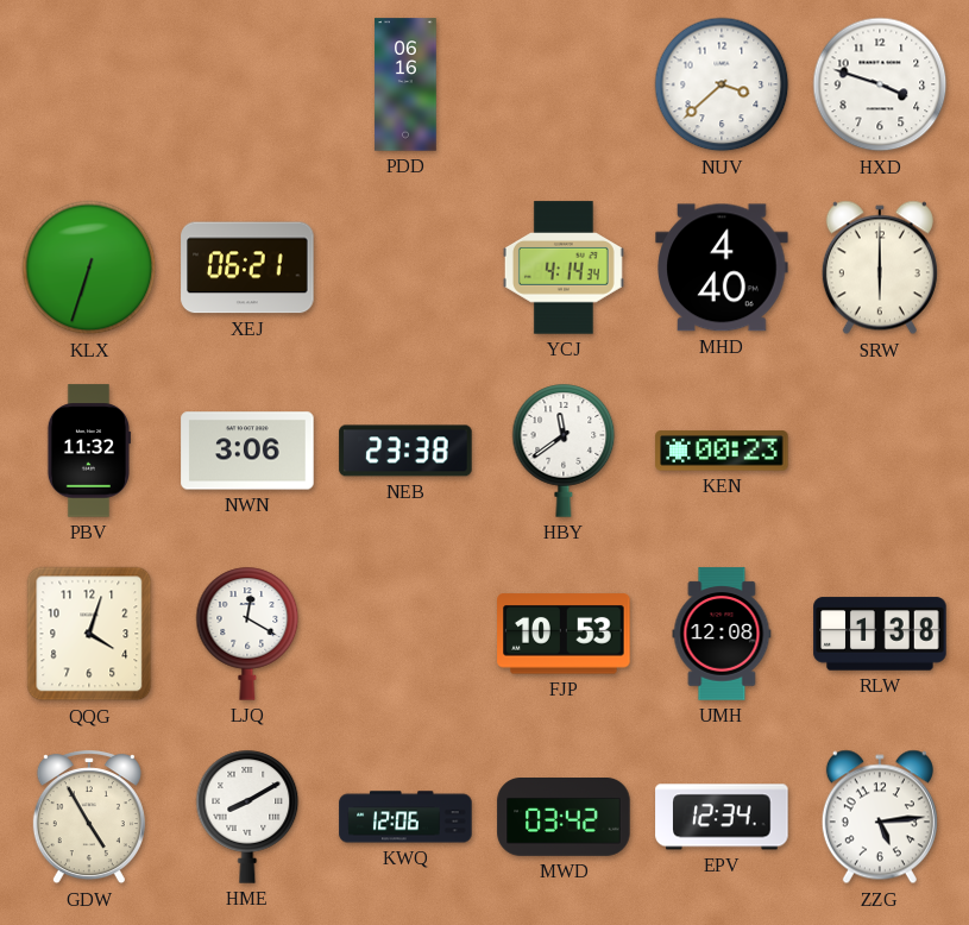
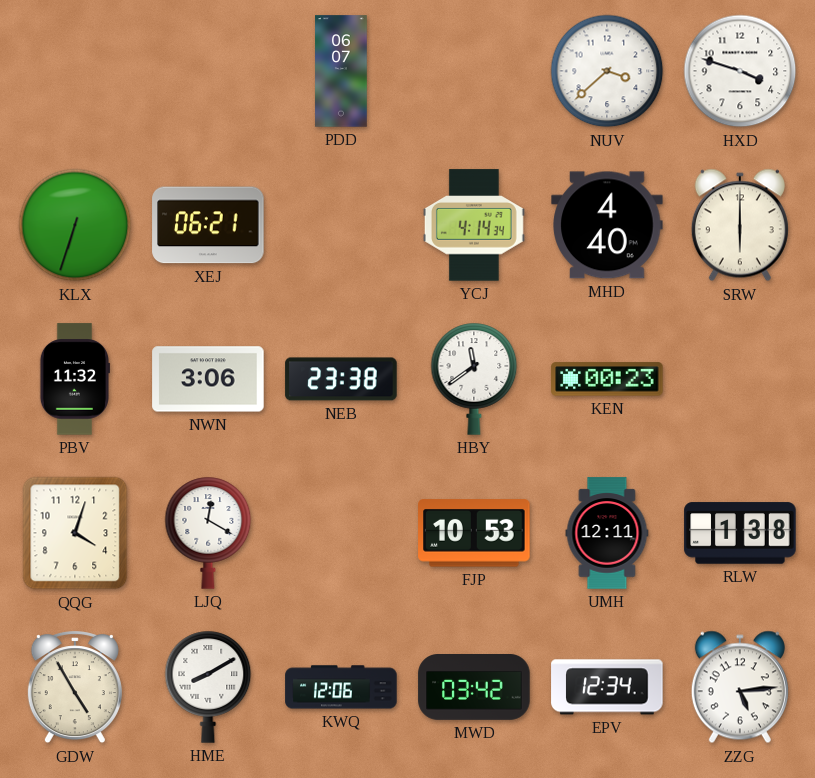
PDD: 06:16 -> 06:07
UMH: 12:08 -> 12:11
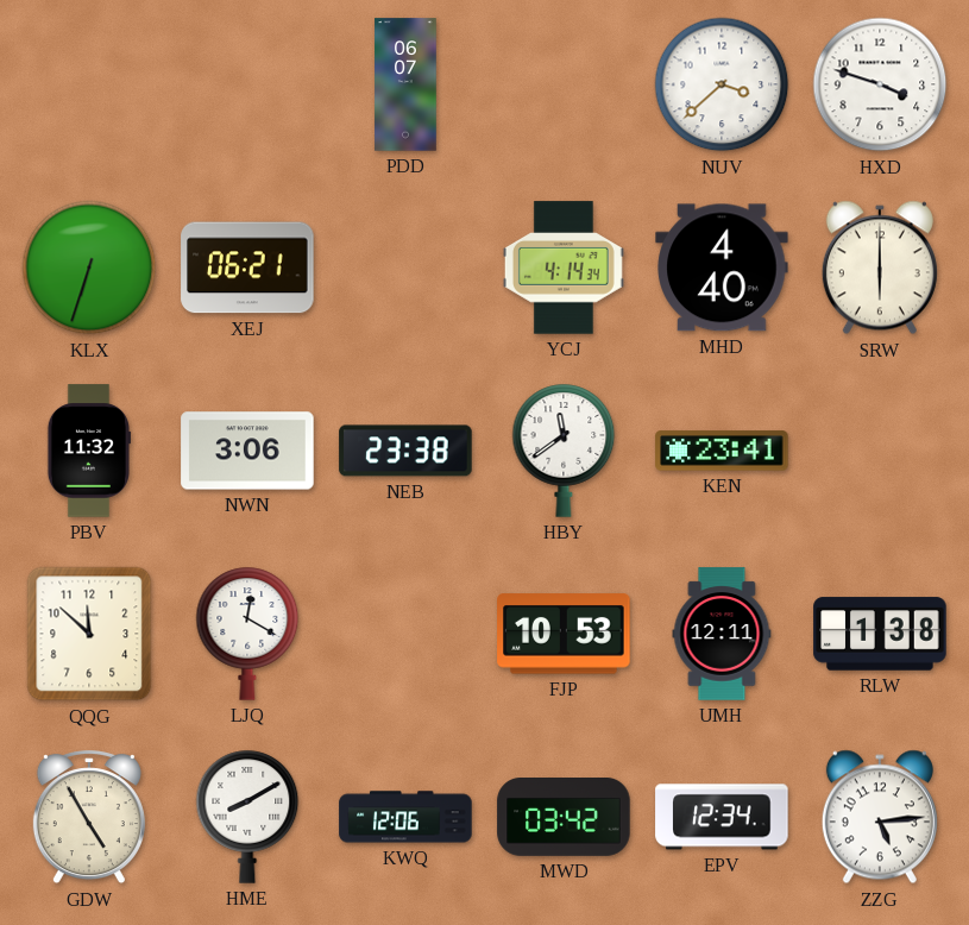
KEN: 00:23 -> 23:41
QQG: 4:03 -> 11:52
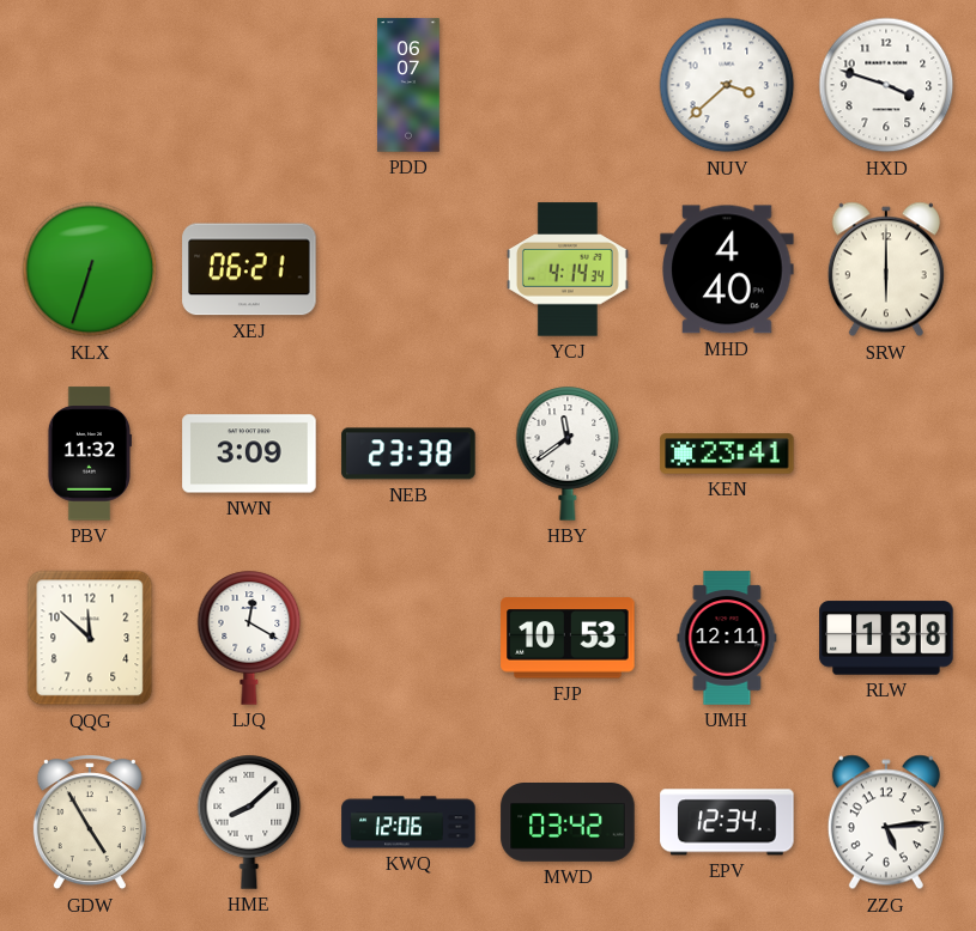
NWN: 3:06 -> 3:09
HME: 8:10 -> 8:08
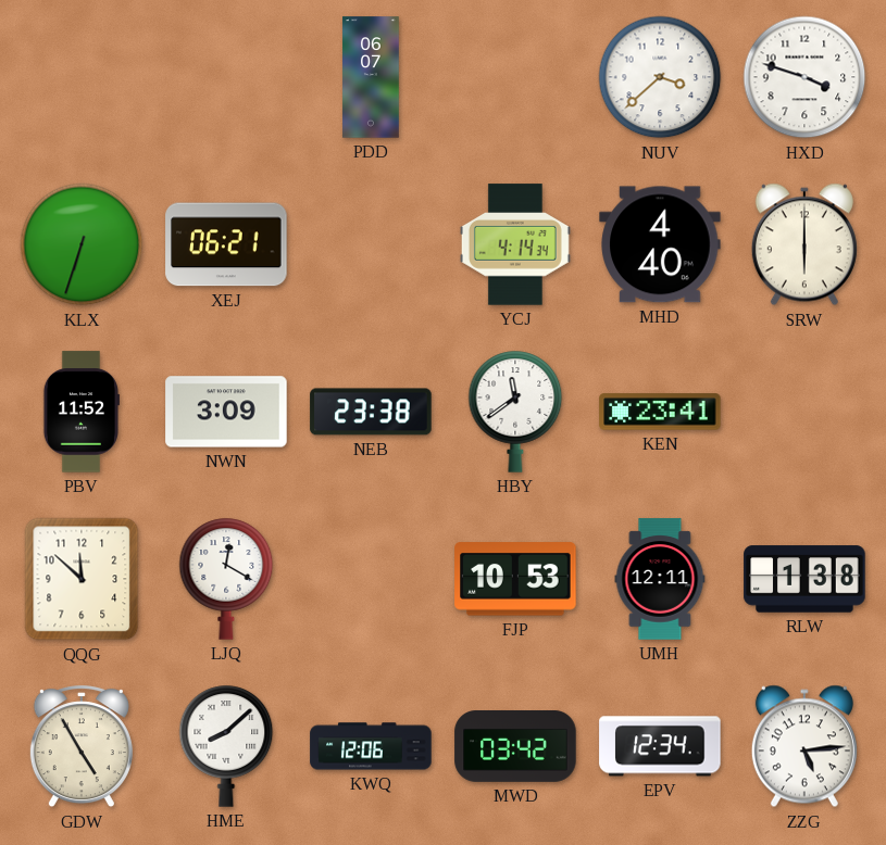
PBV: 11:32 -> 11:52
